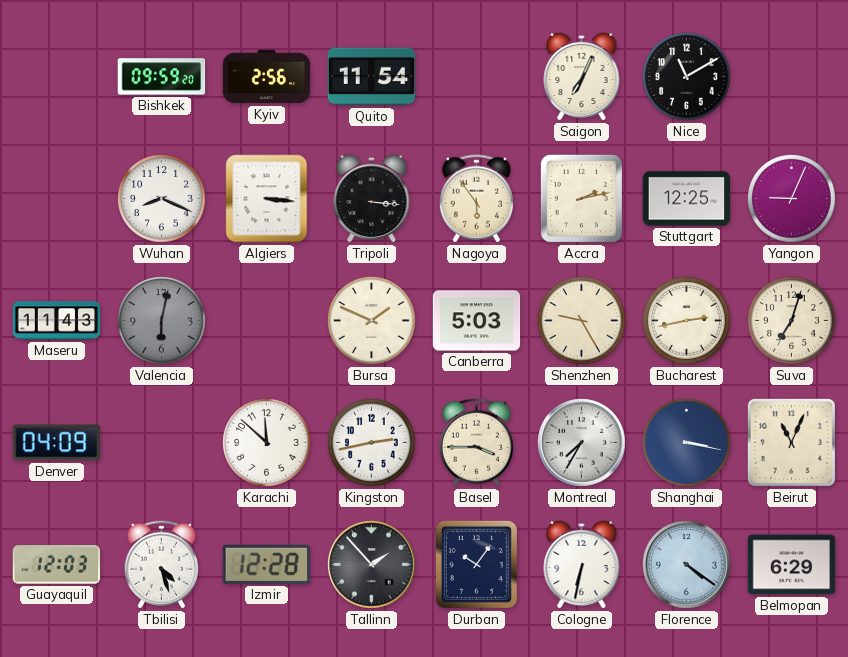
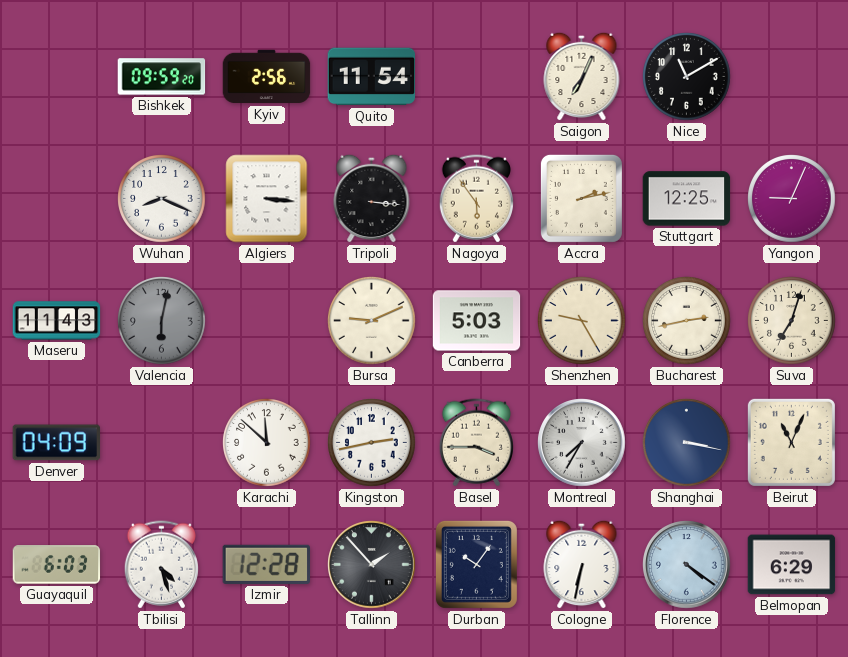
Bursa: 1:49 -> 9:11
Guayaquil: 12:03 -> 6:03
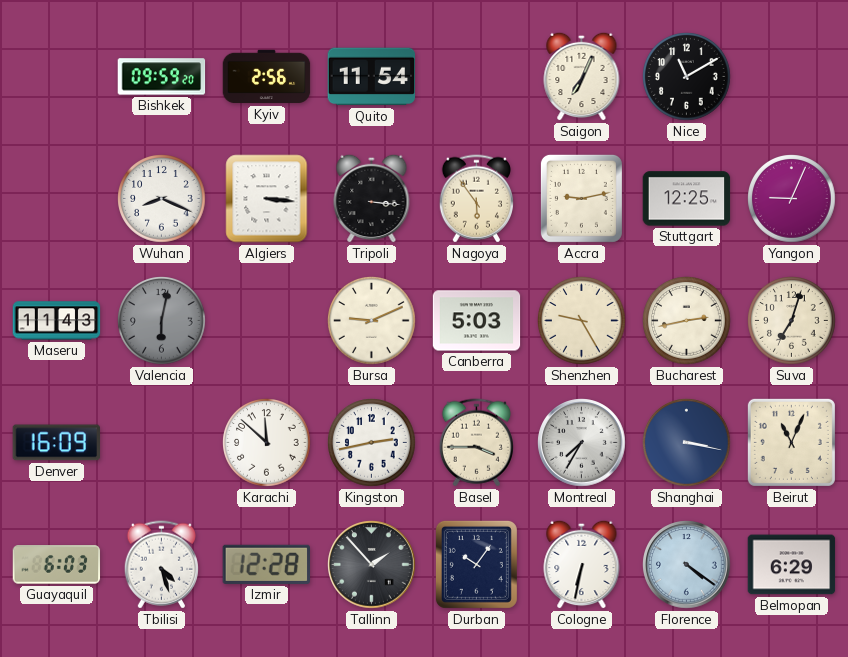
Accra: 2:13 -> 9:13
Denver: 04:09 -> 16:09
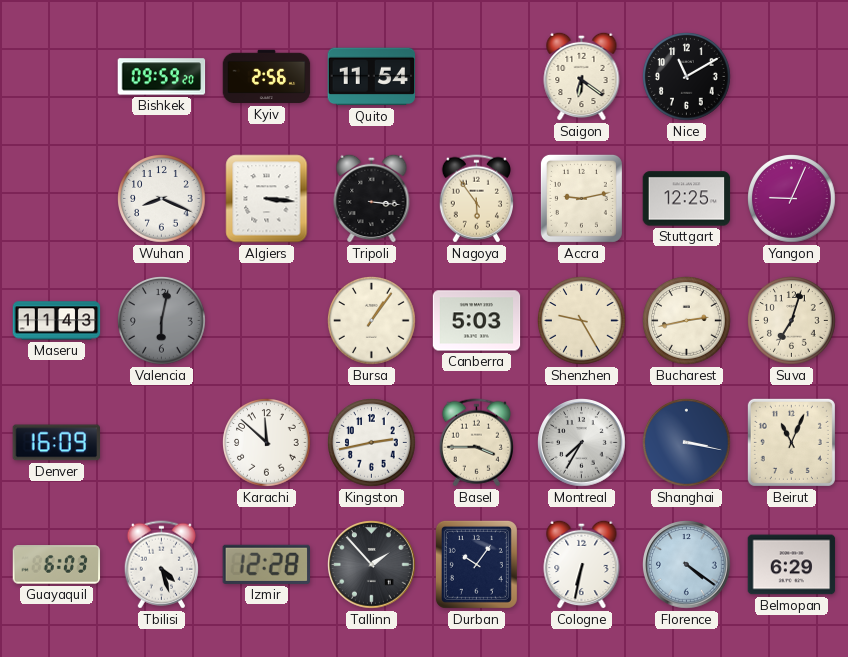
Saigon: 7:04 -> 6:21
Bursa: 9:11 -> 1:06
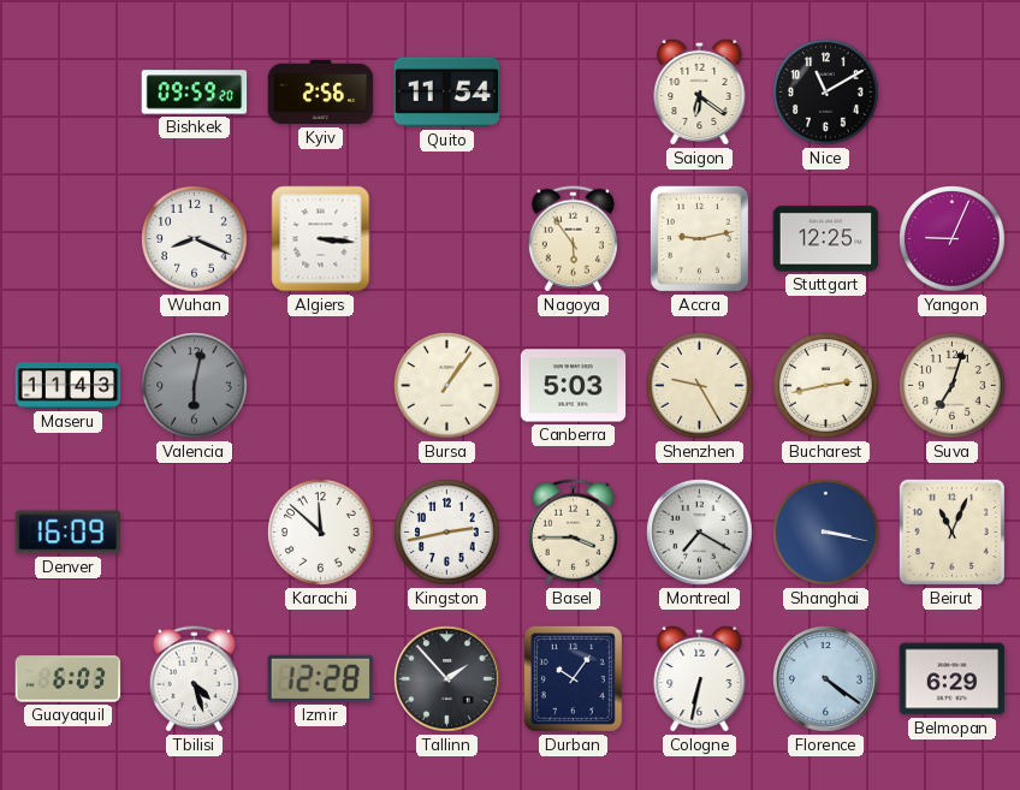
Tripoli: 3:16 -> none
Montreal: 7:35 -> 7:20
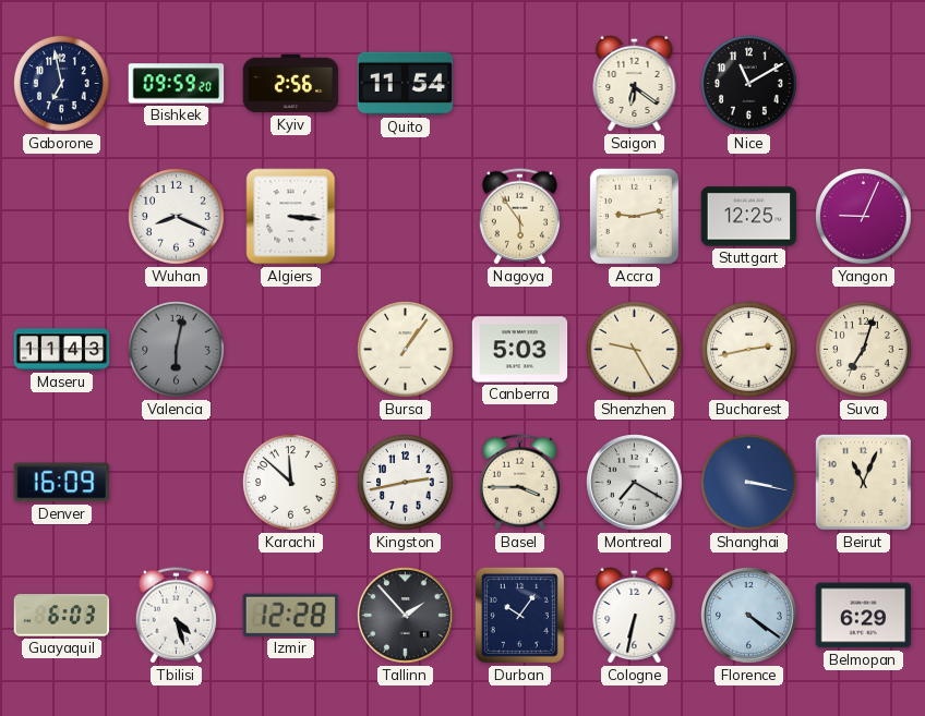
Gaborone: none -> 6:58
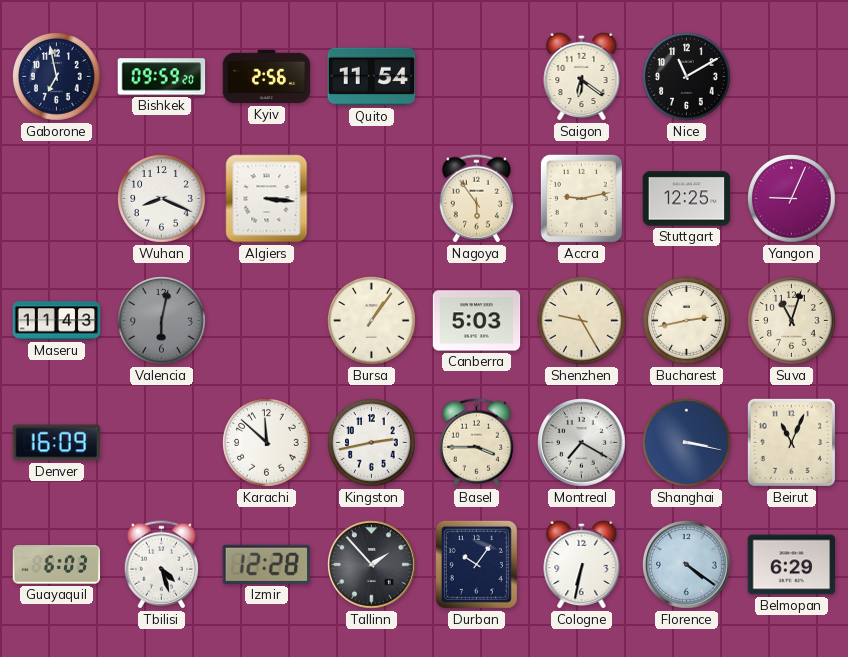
Suva: 7:03 -> 11:03
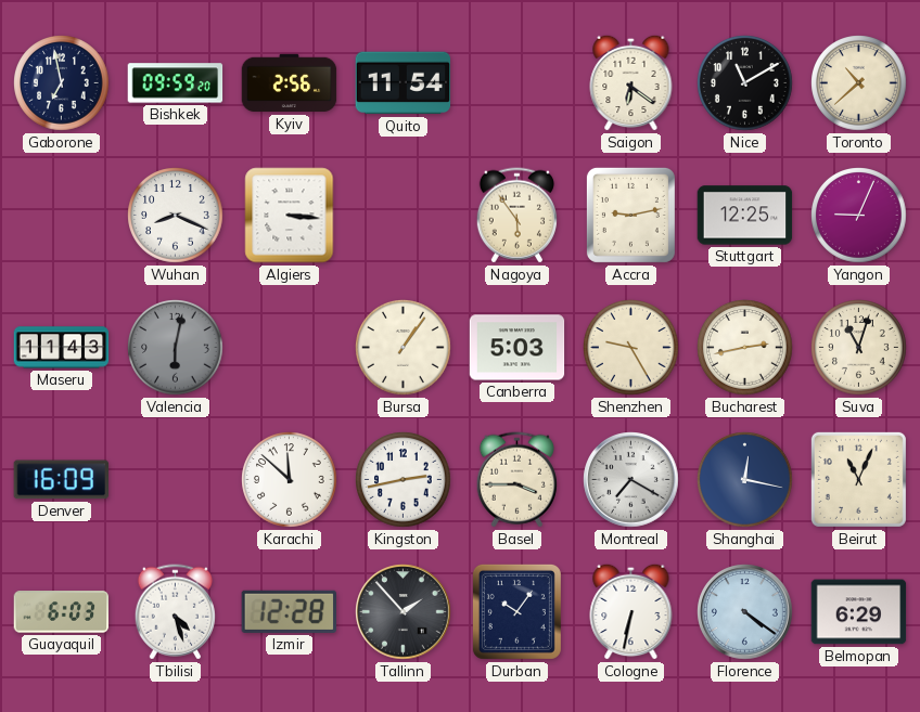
Toronto: none -> 10:38
Shanghai: 3:17 -> 12:17
